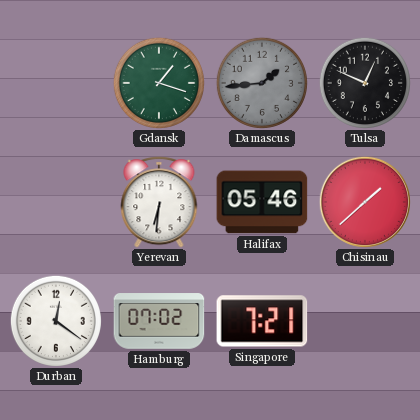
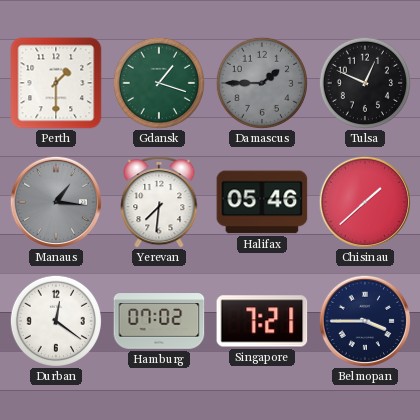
Perth: none -> 1:30
Damascus: 1:44 -> 1:45
Manaus: none -> 1:16
Yerevan: 6:31 -> 7:31
Belmopan: none -> 3:45
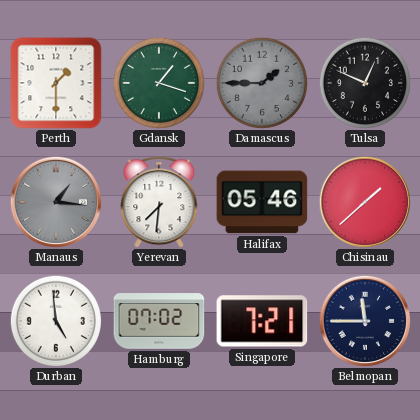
Durban: 12:21 -> 4:59
Belmopan: 3:45 -> 11:45
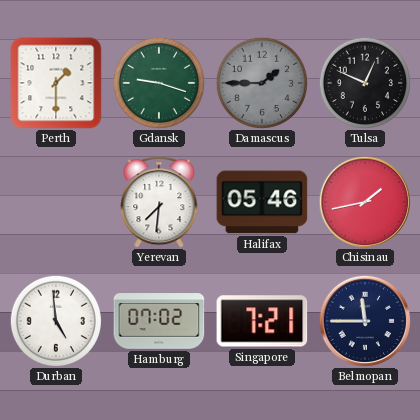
Gdansk: 1:18 -> 9:18
Manaus: 1:16 -> none
Chisinau: 1:38 -> 1:43
